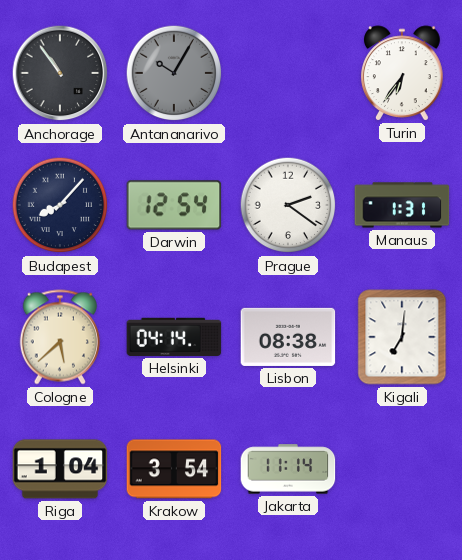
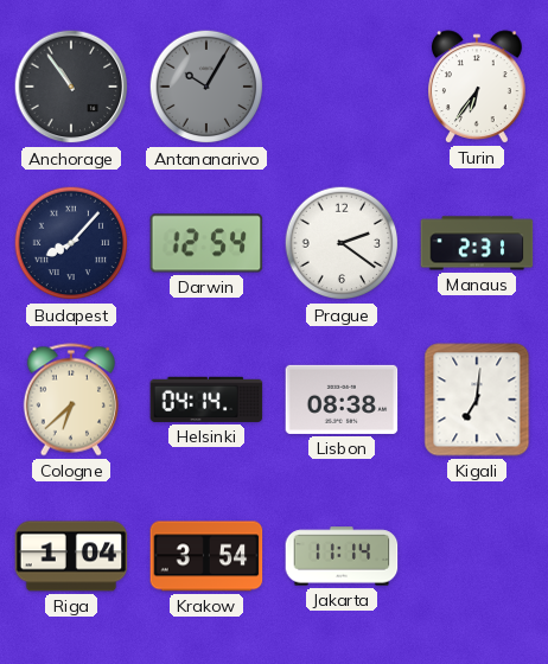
Manaus: 1:31 -> 2:31
Cologne: 5:38 -> 6:38
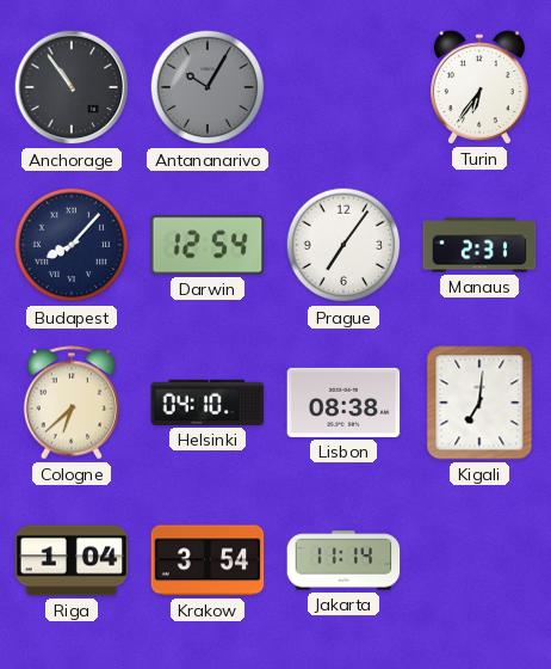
Prague: 2:21 -> 7:06
Helsinki: 04:14 -> 04:10
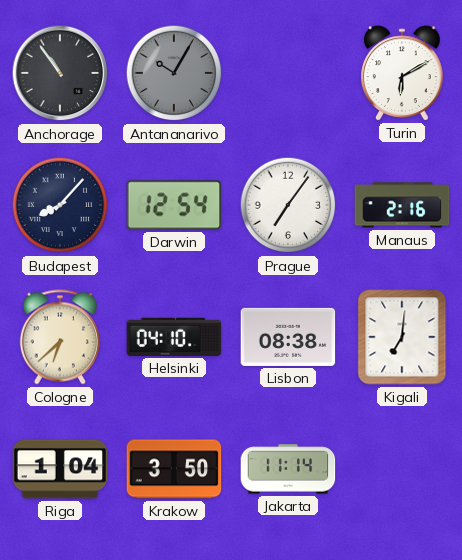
Turin: 6:36 -> 6:10
Manaus: 2:31 -> 2:16
Krakow: 3:54 -> 3:50
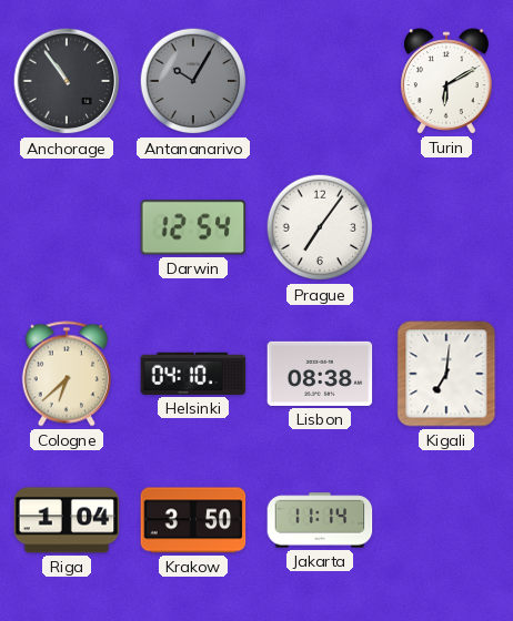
Budapest: 8:07 -> none
Manaus: 2:16 -> none
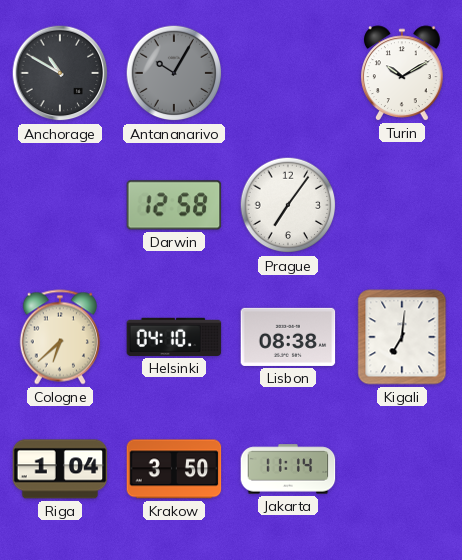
Anchorage: 10:54 -> 10:50
Turin: 6:10 -> 10:10
Darwin: 12:54 -> 12:58
